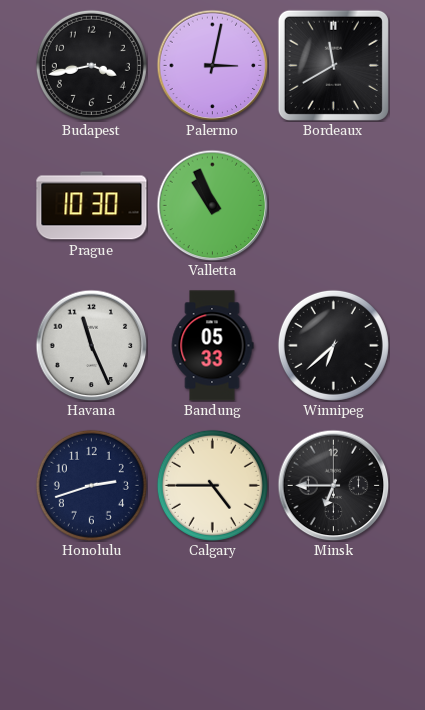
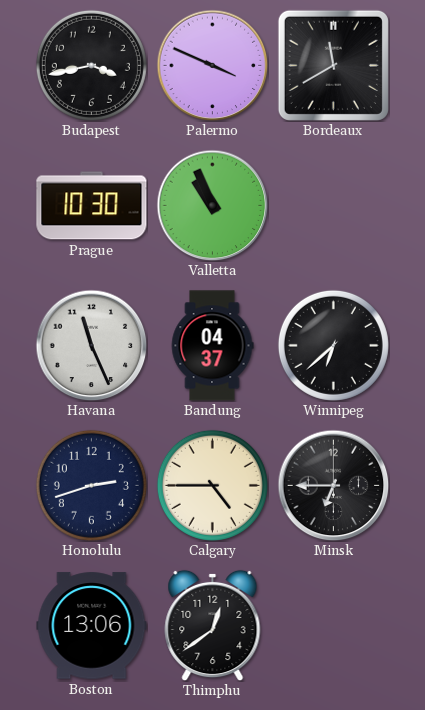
Palermo: 3:02 -> 3:49
Bandung: 05:33 -> 04:37
Boston: none -> 13:06
Thimphu: none -> 12:39
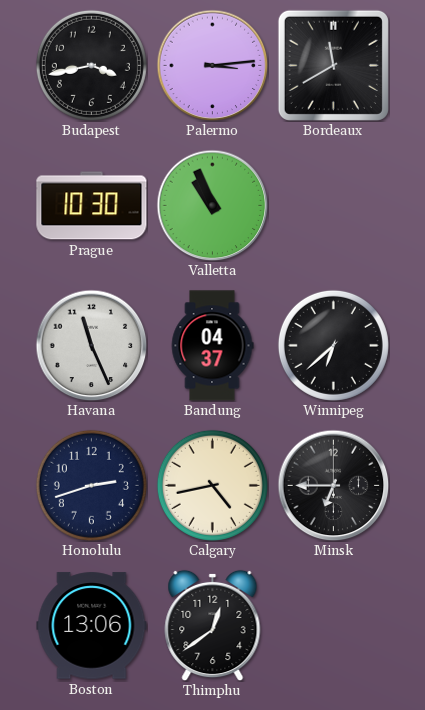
Palermo: 3:49 -> 3:14
Calgary: 4:45 -> 4:43
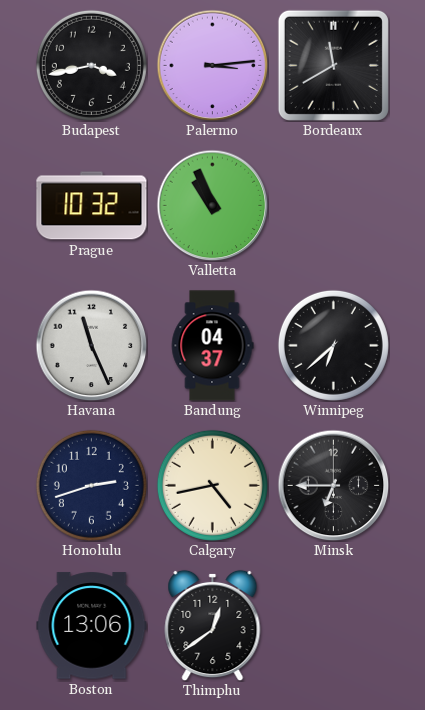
Prague: 10:30 -> 10:32
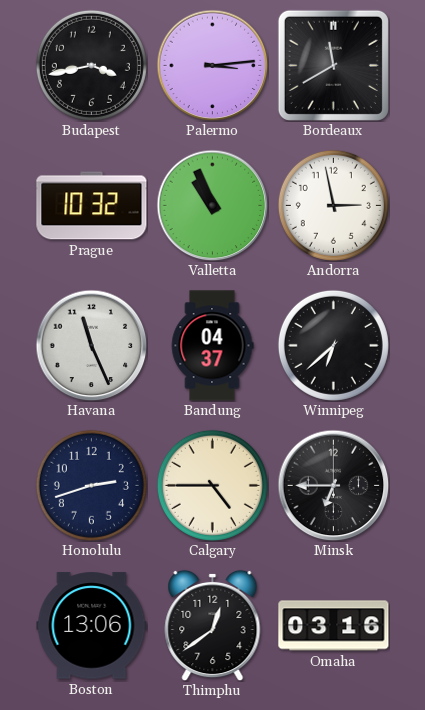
Andorra: none -> 2:58
Calgary: 4:43 -> 4:45
Omaha: none -> 03:16
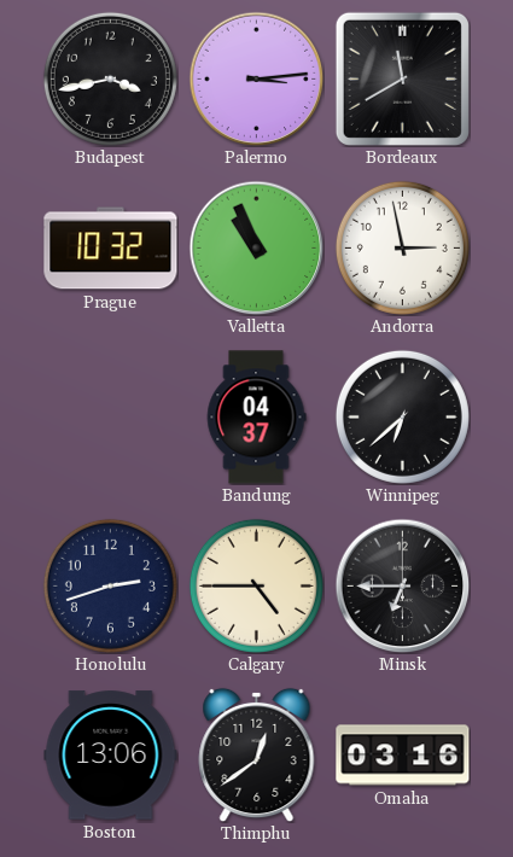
Havana: 11:26 -> none
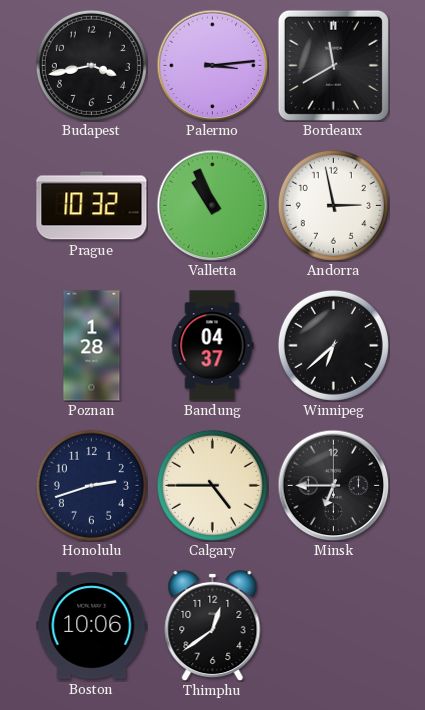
Poznan: none -> 1:28
Boston: 13:06 -> 10:06
Omaha: 03:16 -> none
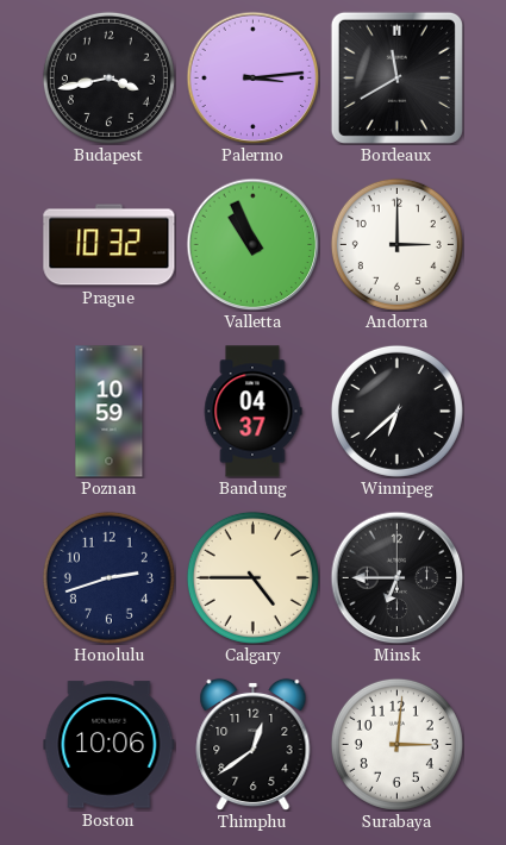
Andorra: 2:58 -> 3:00
Poznan: 1:28 -> 10:59
Surabaya: none -> 3:01
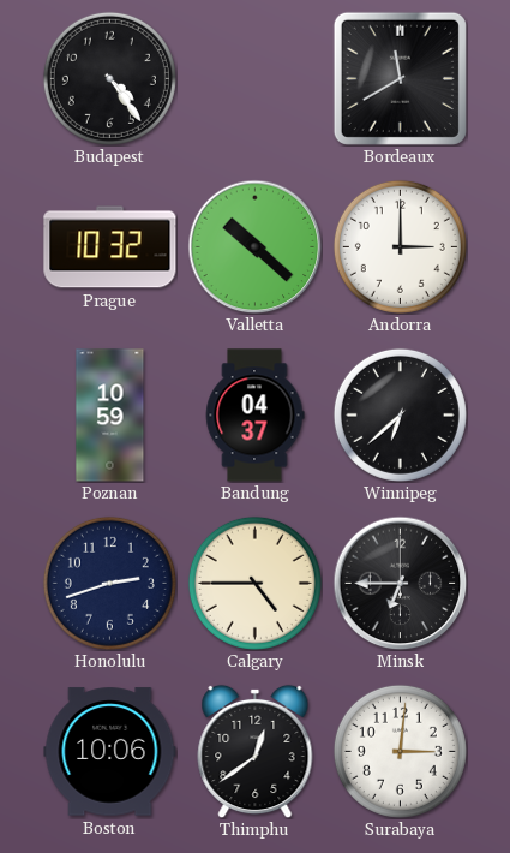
Budapest: 3:43 -> 4:24
Palermo: 3:14 -> none
Valletta: 10:56 -> 10:22
